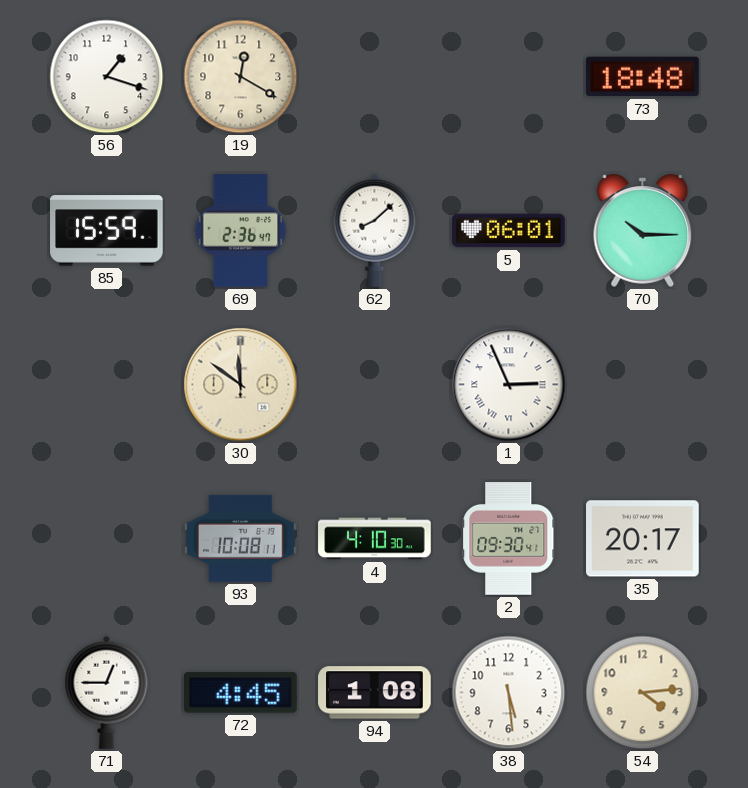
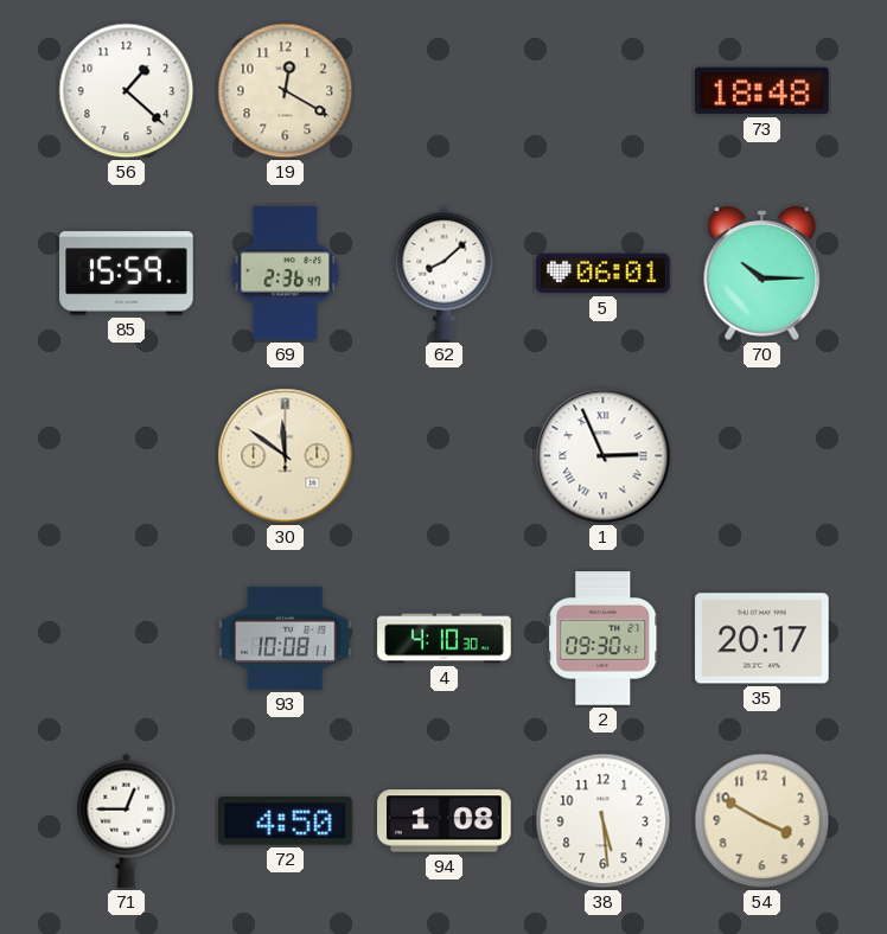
56: 1:18 -> 1:22
72: 4:45 -> 4:50
54: 4:14 -> 3:50
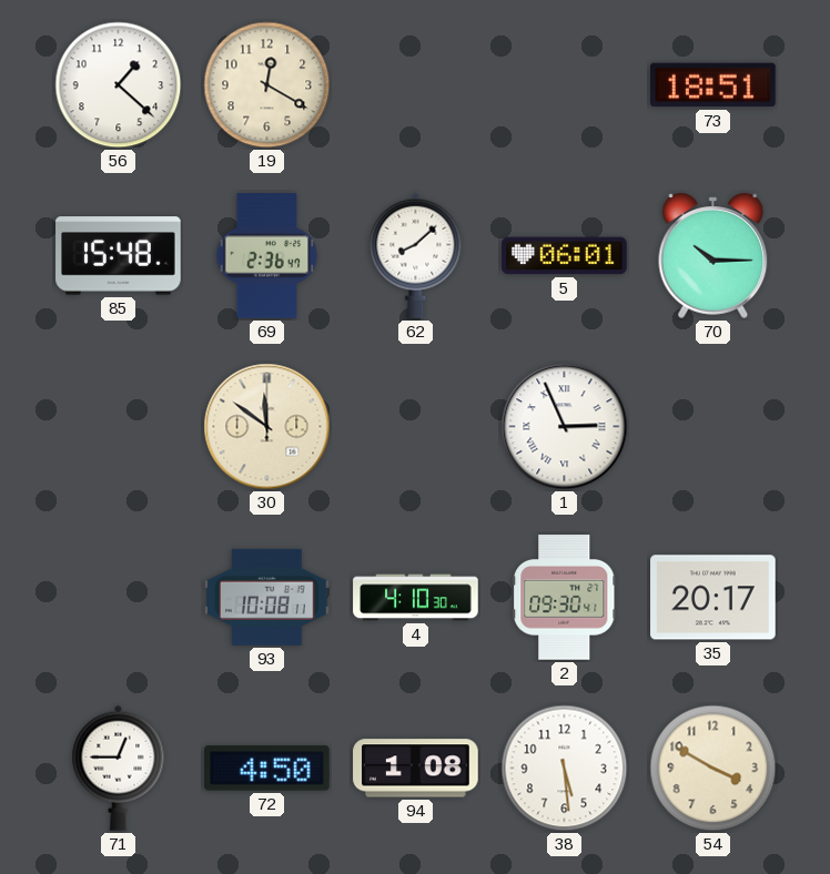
73: 18:48 -> 18:51
85: 15:59 -> 15:48
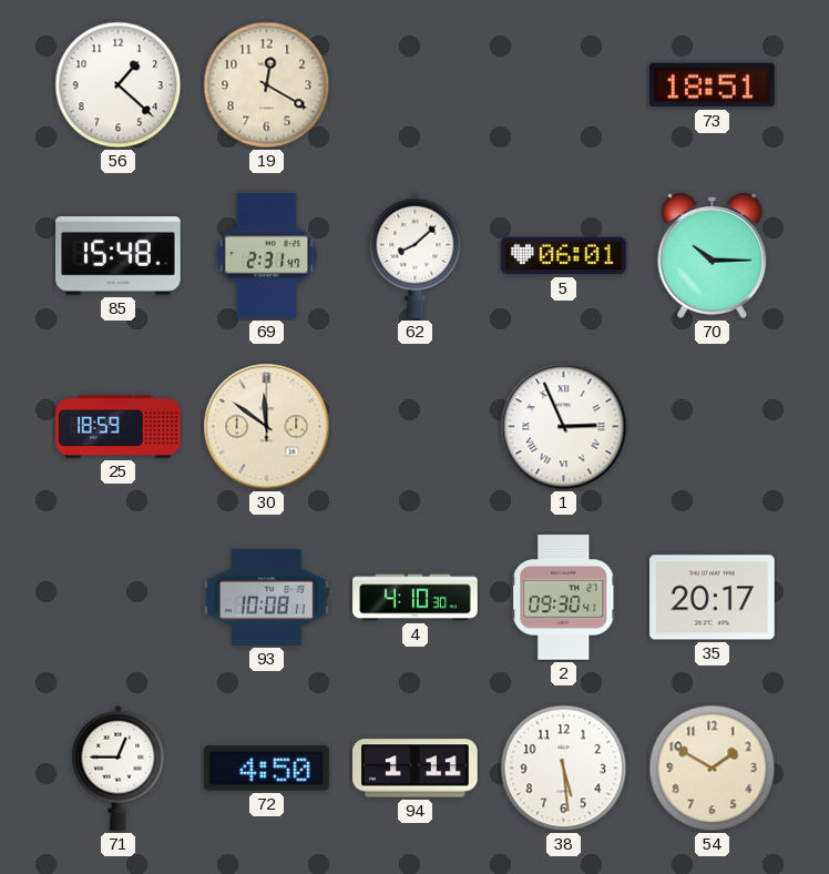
69: 2:36 -> 2:31
25: none -> 18:59
94: 1:08 -> 1:11
54: 3:50 -> 1:50
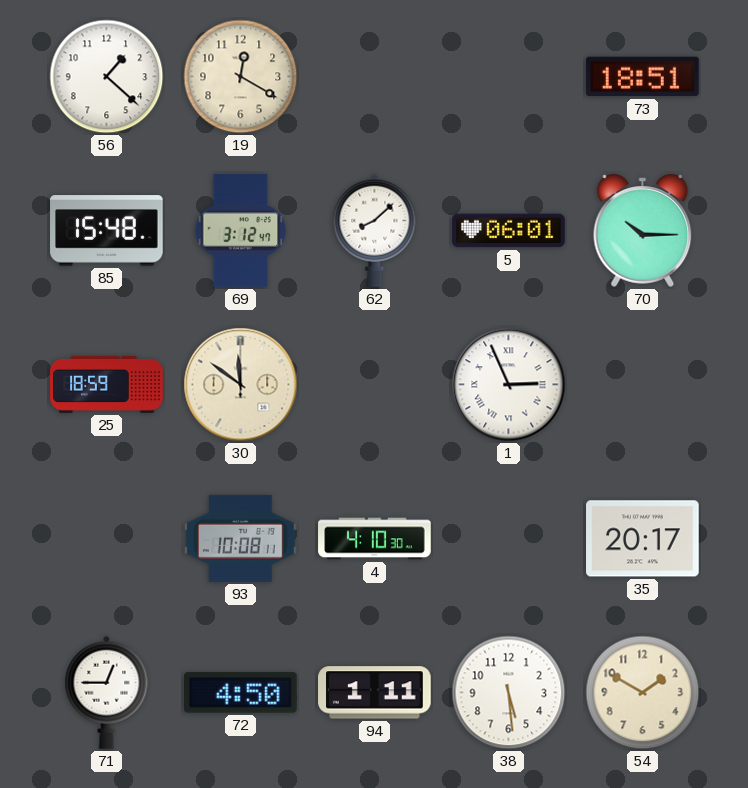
69: 2:31 -> 3:12
2: 09:30 -> none
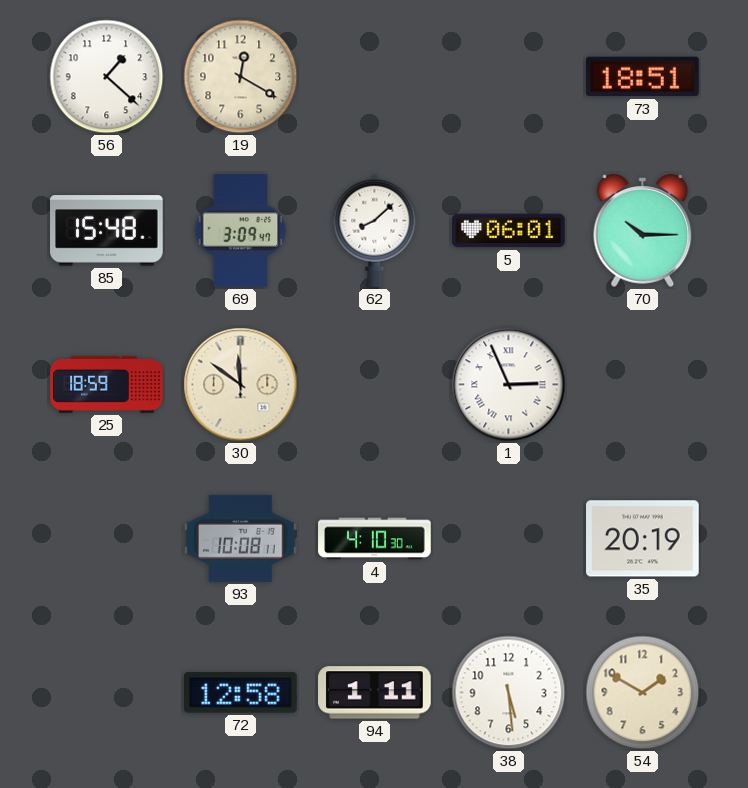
69: 3:12 -> 3:09
35: 20:17 -> 20:19
71: 12:45 -> none
72: 4:50 -> 12:58
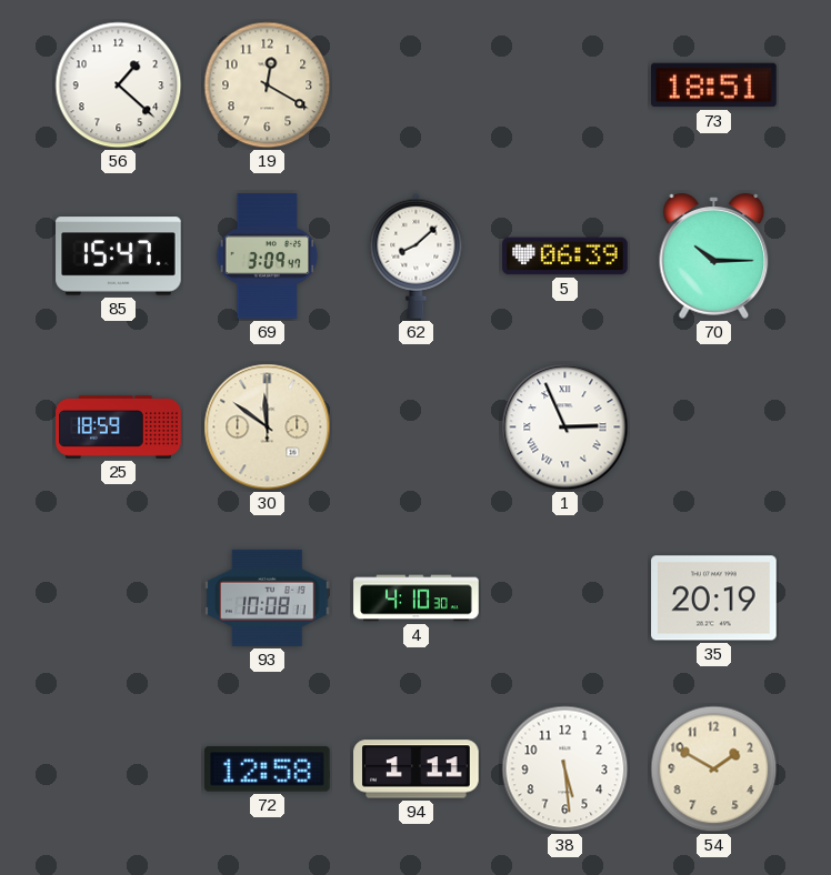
85: 15:48 -> 15:47
5: 06:01 -> 06:39
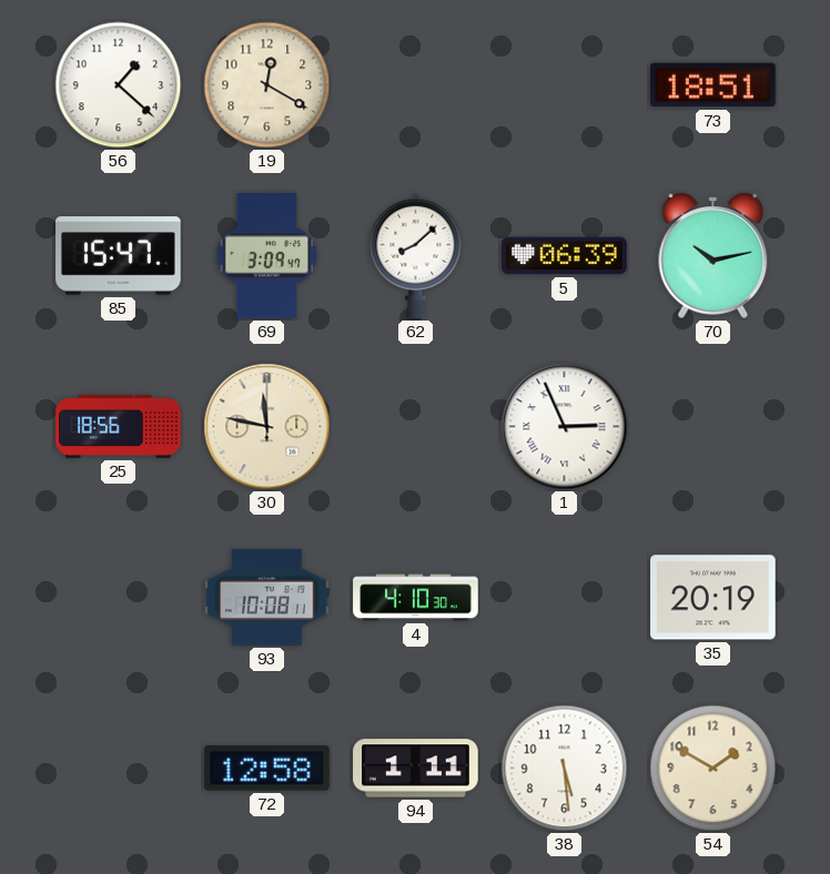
70: 10:15 -> 10:13
25: 18:59 -> 18:56
30: 11:51 -> 11:47
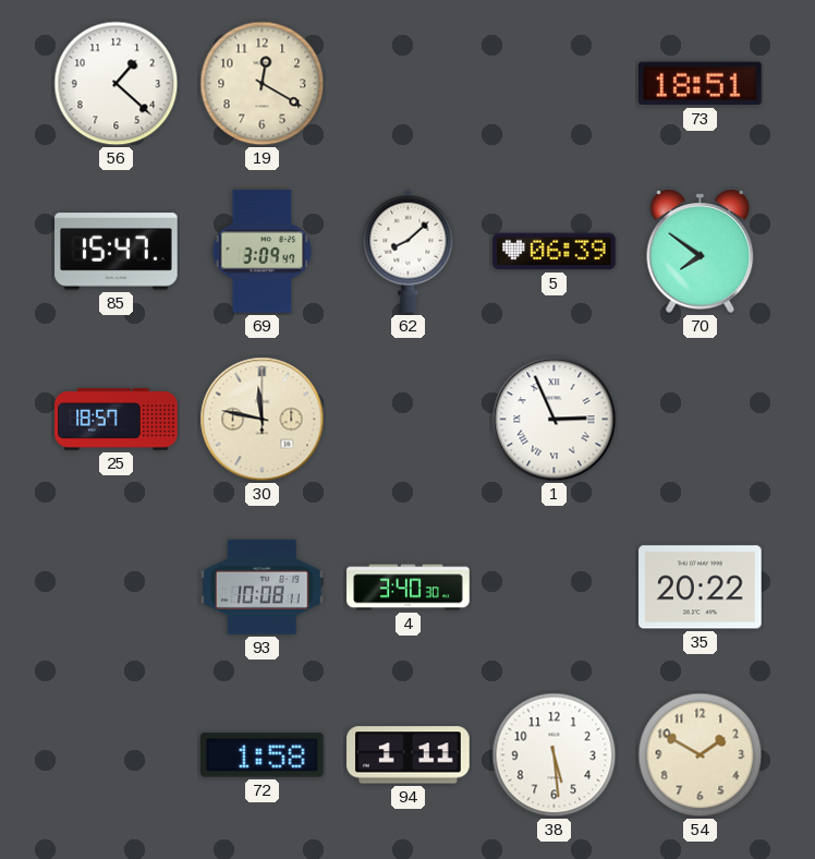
70: 10:13 -> 7:51
25: 18:56 -> 18:57
4: 4:10 -> 3:40
35: 20:19 -> 20:22
72: 12:58 -> 1:58
